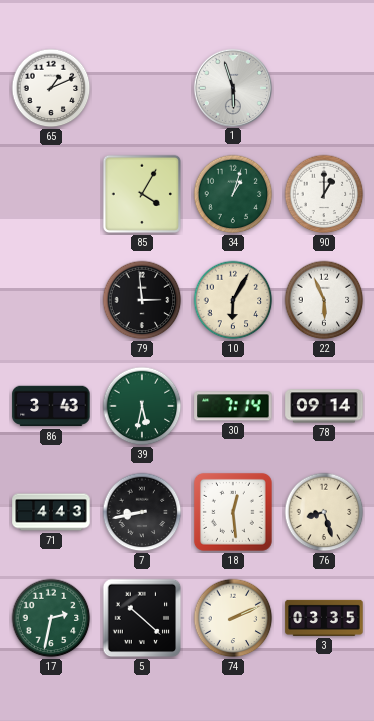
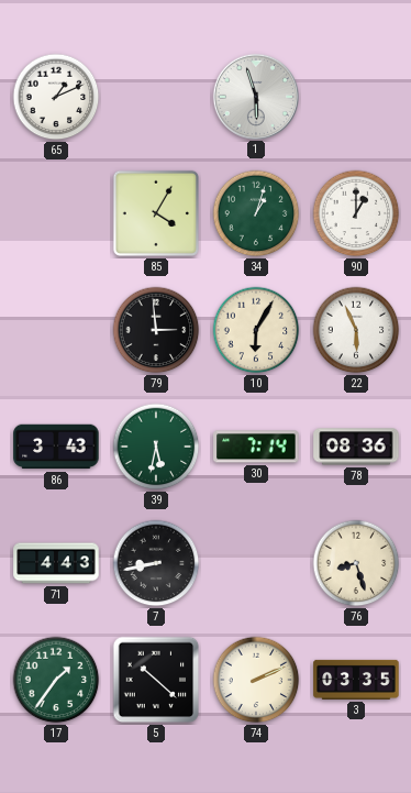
78: 09:14 -> 08:36
18: 12:29 -> none
17: 2:32 -> 1:36
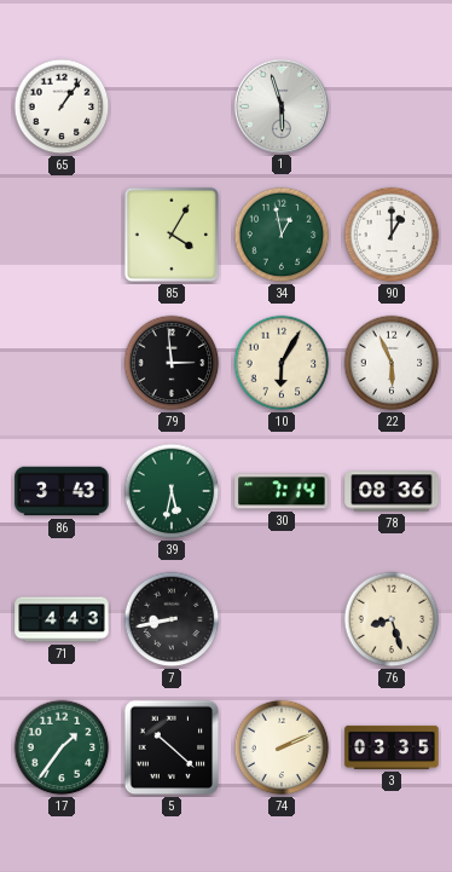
65: 1:11 -> 1:06
34: 1:03 -> 12:58
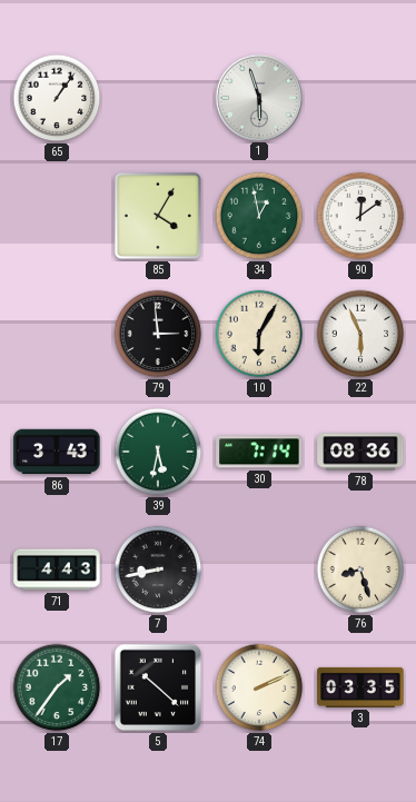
90: 1:00 -> 12:09
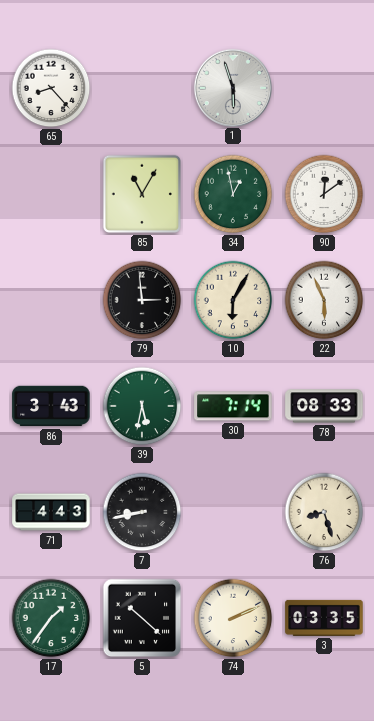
65: 1:06 -> 8:23
85: 4:05 -> 11:05
78: 08:36 -> 08:33
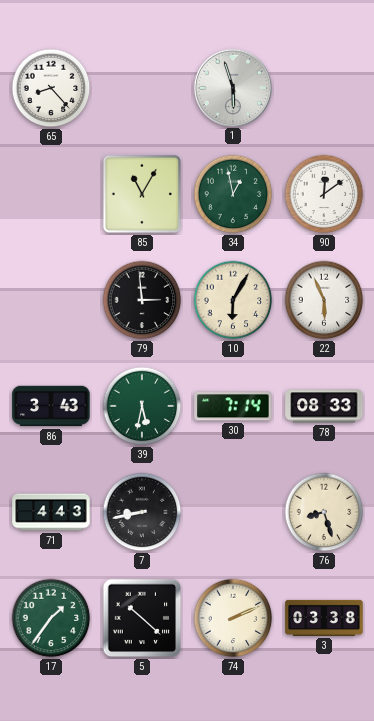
3: 03:35 -> 03:38
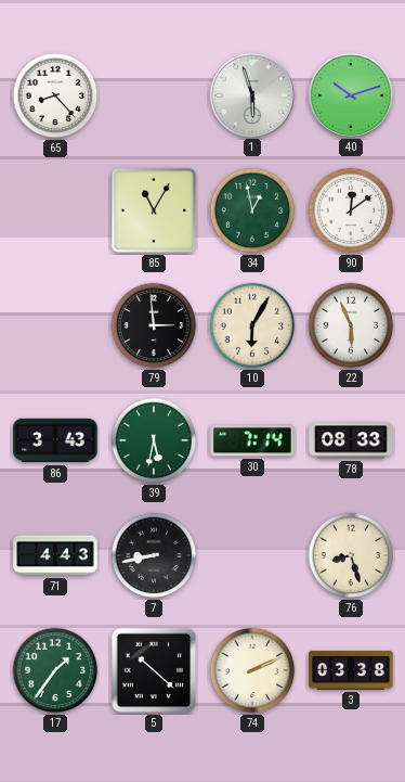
40: none -> 10:12
